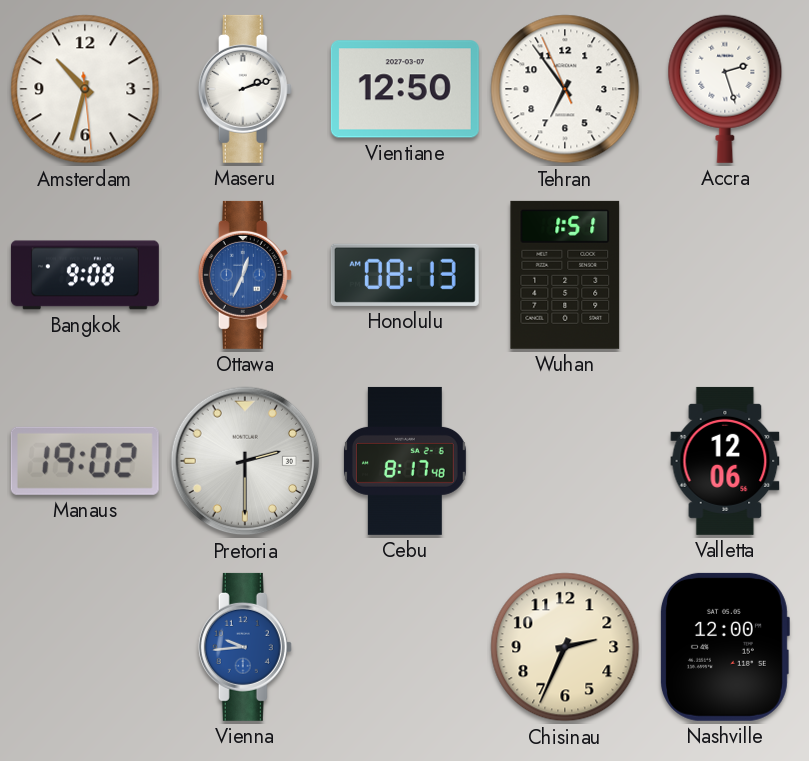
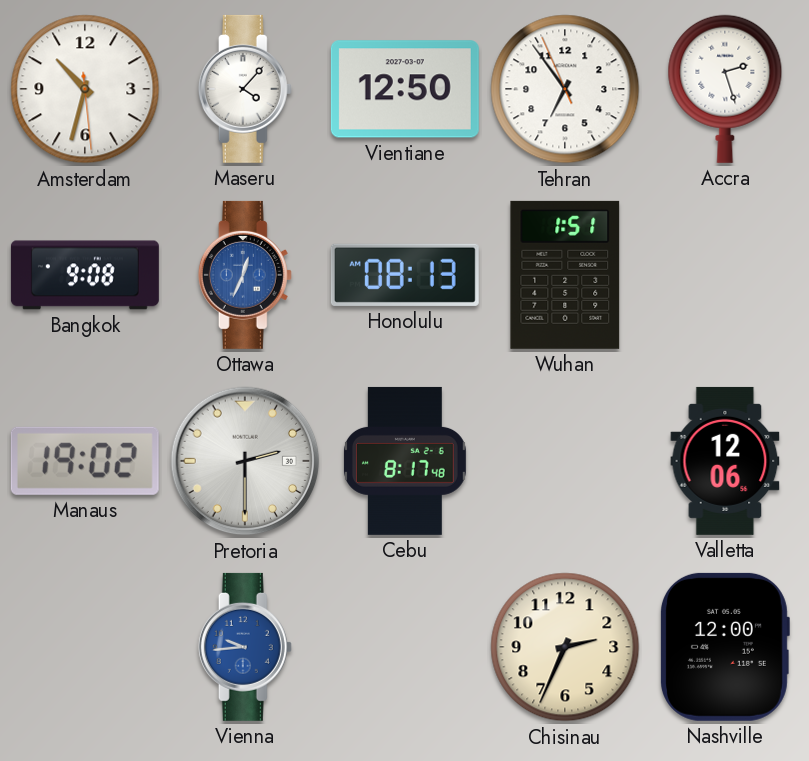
Maseru: 2:12 -> 4:07
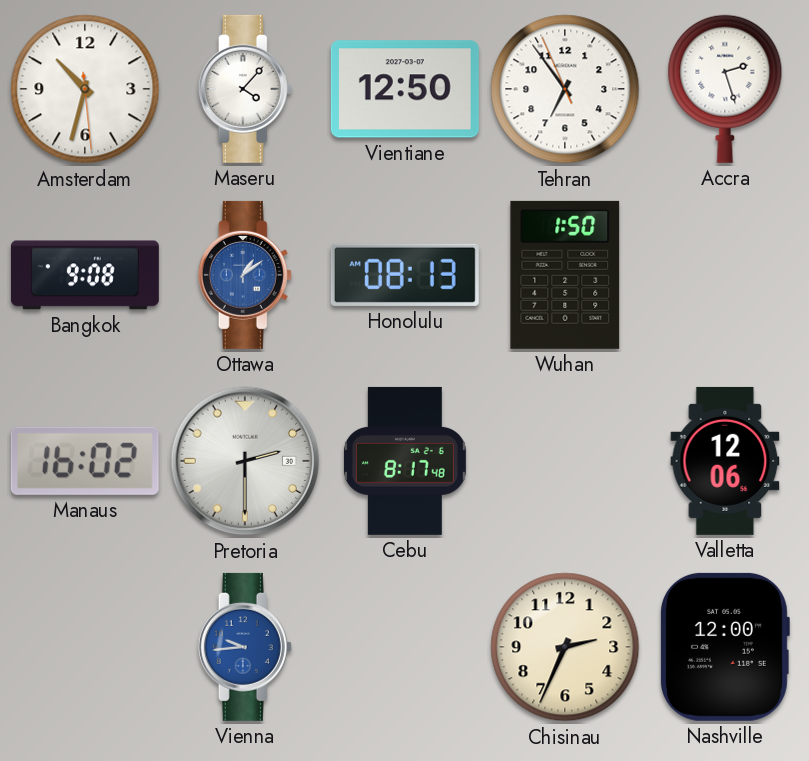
Ottawa: 12:34 -> 1:09
Wuhan: 1:51 -> 1:50
Manaus: 19:02 -> 16:02
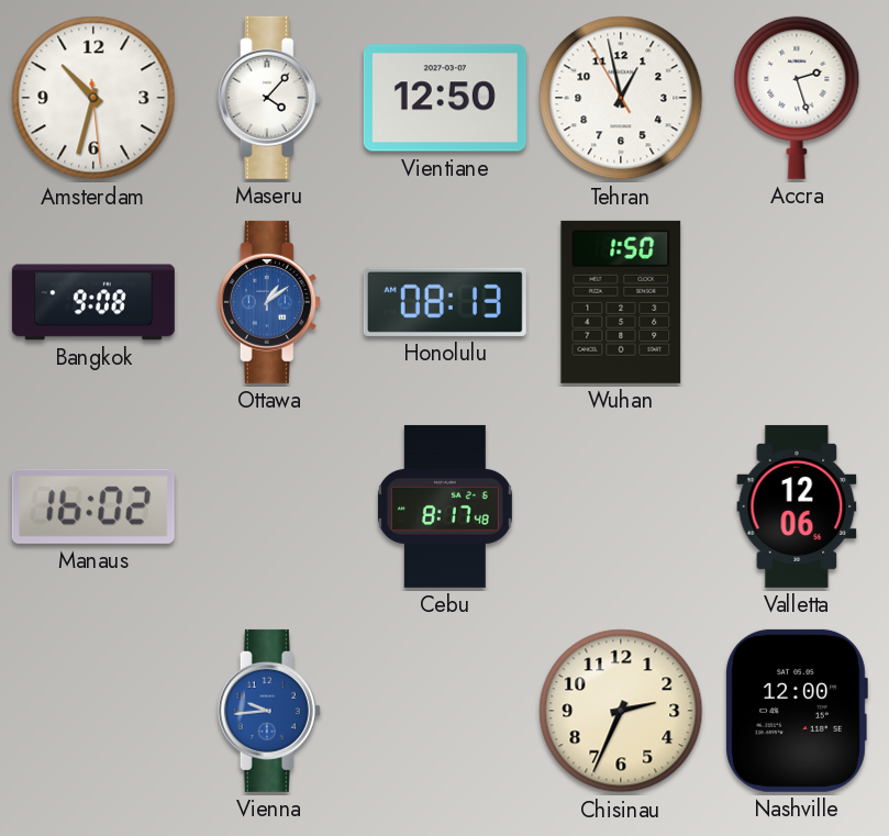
Tehran: 6:53 -> 12:57
Pretoria: 2:30 -> none
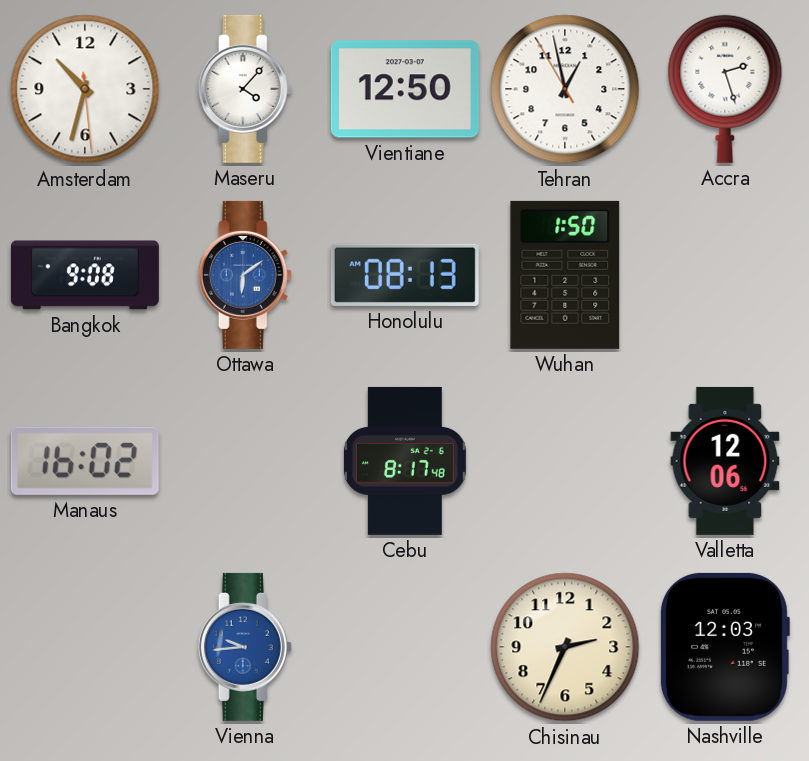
Ottawa: 1:09 -> 6:09
Nashville: 12:00 -> 12:03
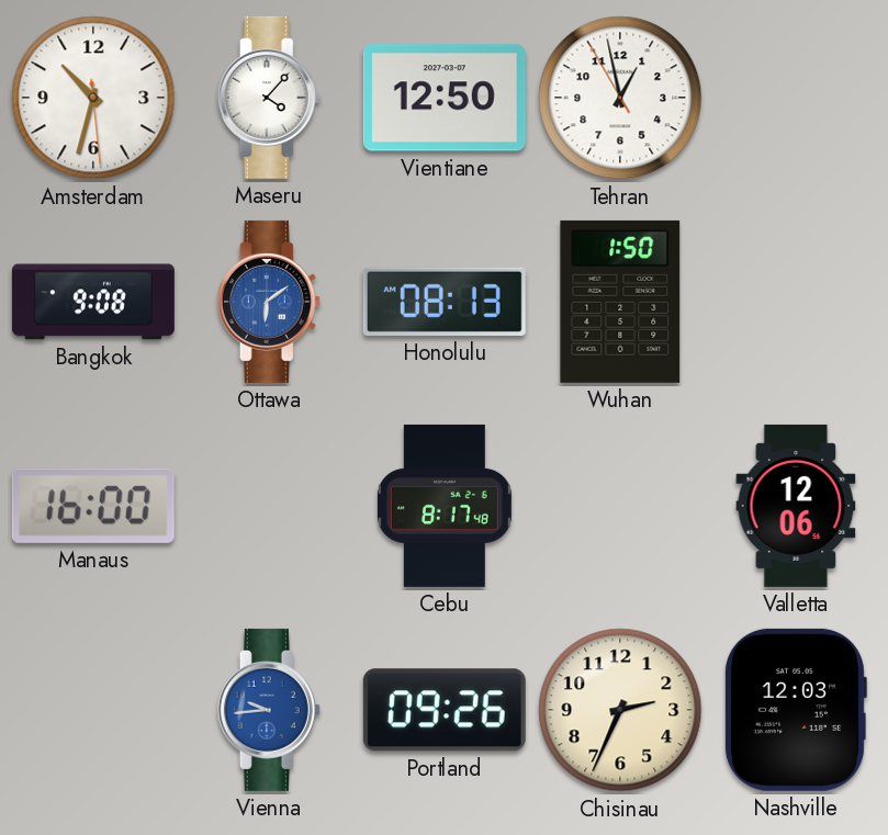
Accra: 2:27 -> none
Manaus: 16:02 -> 16:00
Portland: none -> 09:26
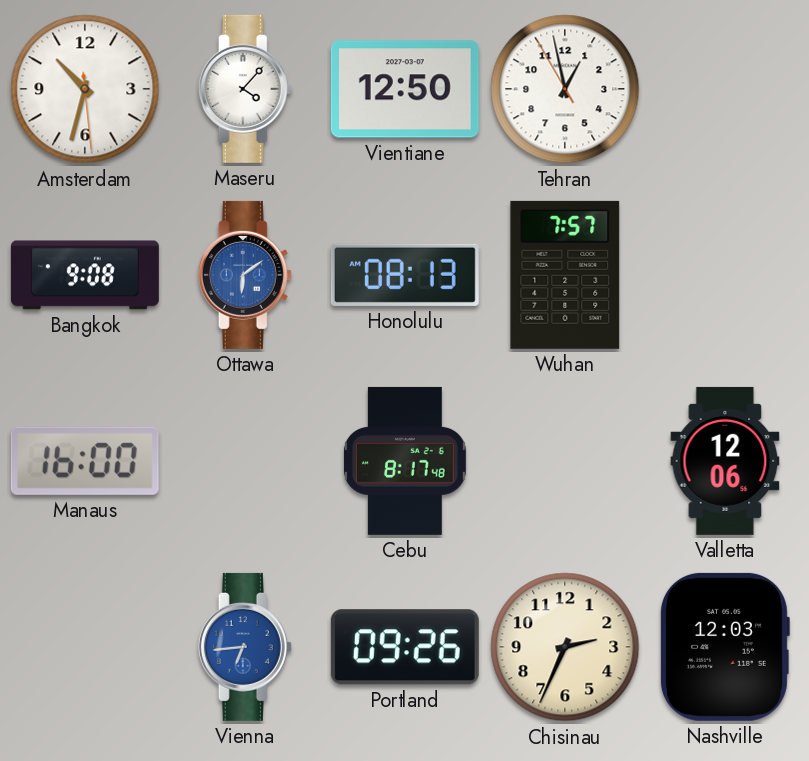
Wuhan: 1:50 -> 7:57
Vienna: 9:44 -> 6:44
